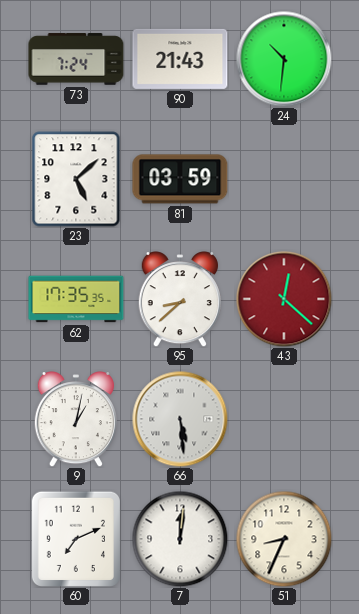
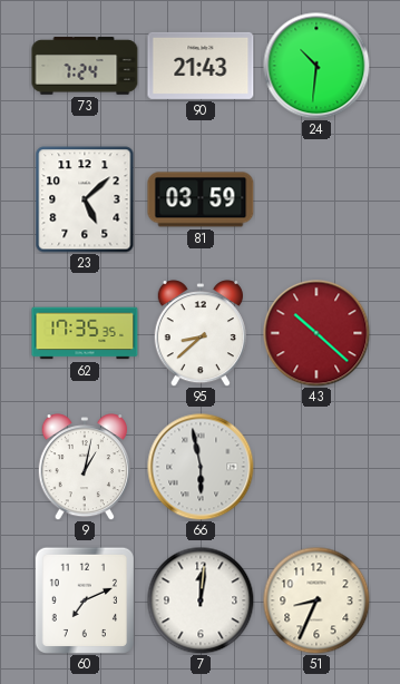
43: 12:22 -> 10:22
66: 5:29 -> 5:58
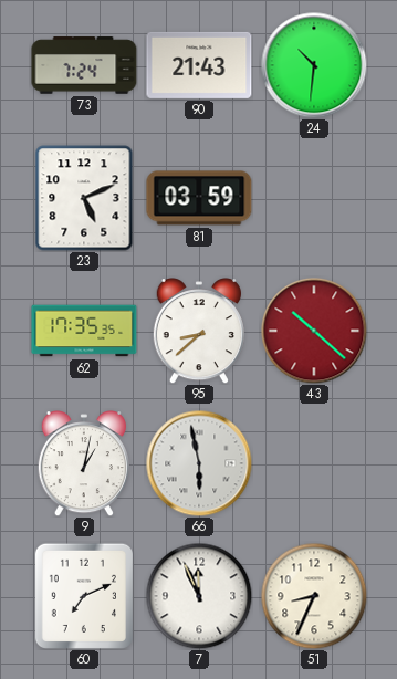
23: 5:08 -> 5:11
7: 12:01 -> 11:56
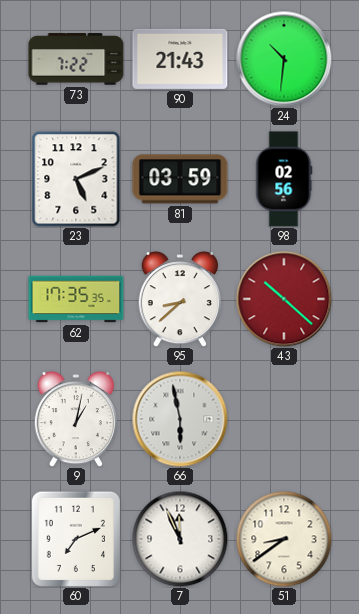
73: 7:24 -> 7:22
98: none -> 02:56
51: 8:34 -> 8:39
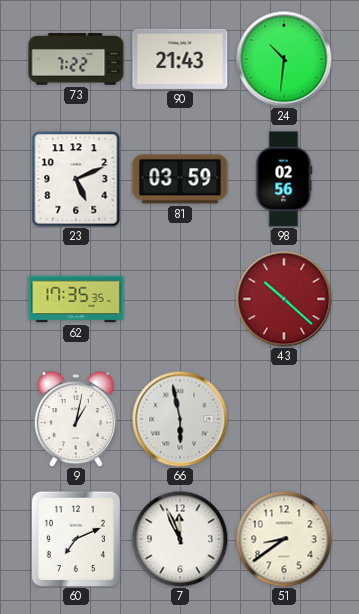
95: 8:38 -> none
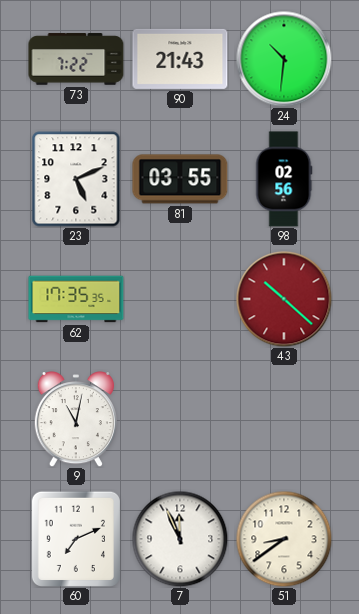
81: 03:59 -> 03:55
9: 1:02 -> 11:02
66: 5:58 -> none
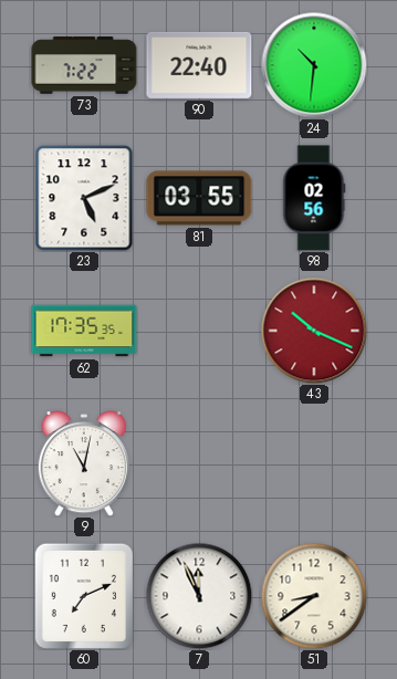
90: 21:43 -> 22:40
43: 10:22 -> 10:19
